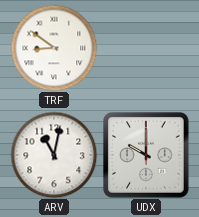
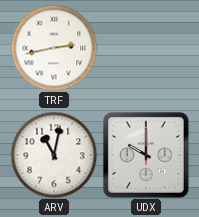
TRF: 8:51 -> 2:43
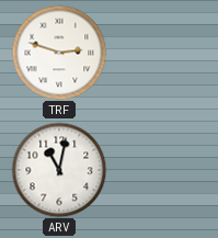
TRF: 2:43 -> 2:48
UDX: 10:00 -> none
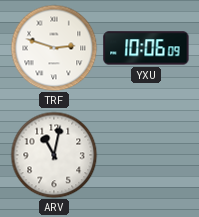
YXU: none -> 10:06
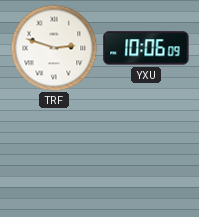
ARV: 11:02 -> none
